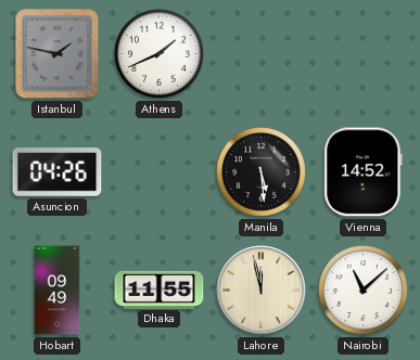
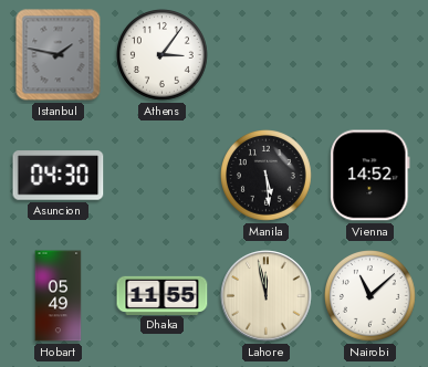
Athens: 1:41 -> 3:06
Asuncion: 04:26 -> 04:30
Hobart: 09:49 -> 05:49
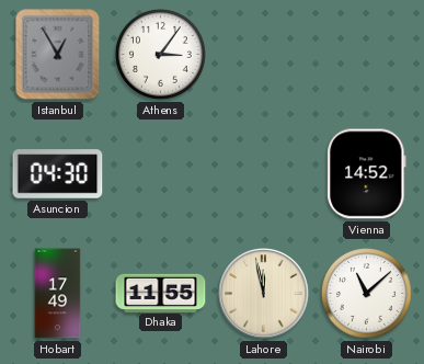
Istanbul: 1:47 -> 12:55
Manila: 5:29 -> none
Hobart: 05:49 -> 17:49
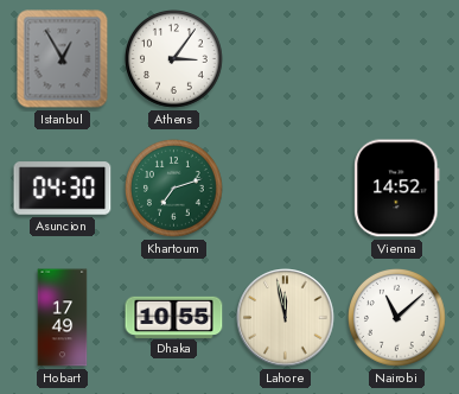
Khartoum: none -> 7:12
Dhaka: 11:55 -> 10:55
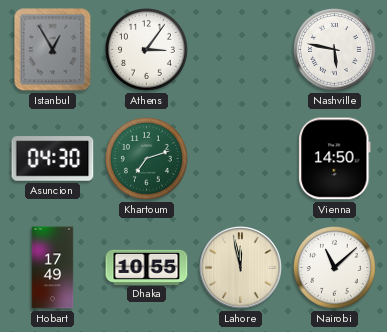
Nashville: none -> 5:47
Vienna: 14:52 -> 14:50
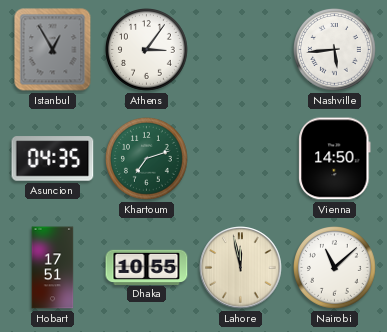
Nashville: 5:47 -> 5:44
Asuncion: 04:30 -> 04:35
Hobart: 17:49 -> 17:51
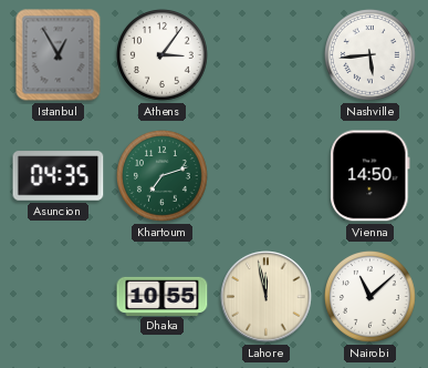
Hobart: 17:51 -> none
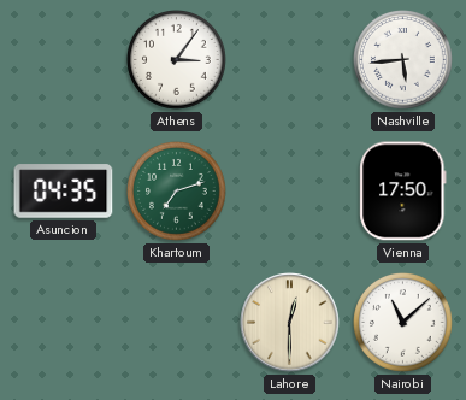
Istanbul: 12:55 -> none
Vienna: 14:50 -> 17:50
Dhaka: 10:55 -> none
Lahore: 11:58 -> 12:30
